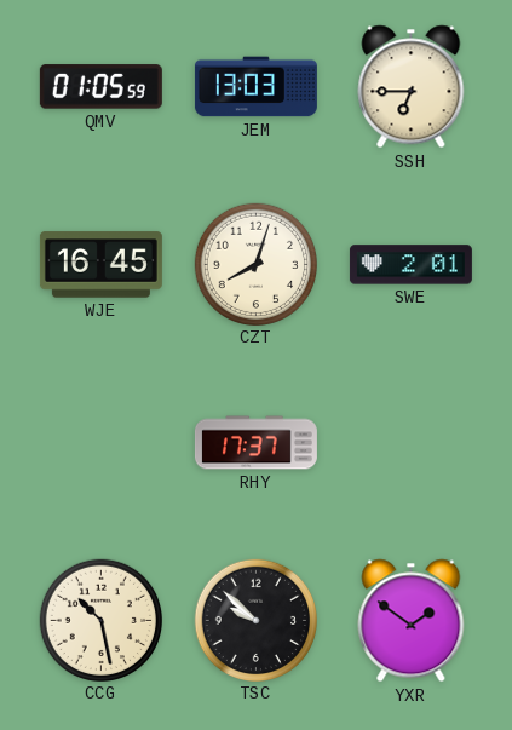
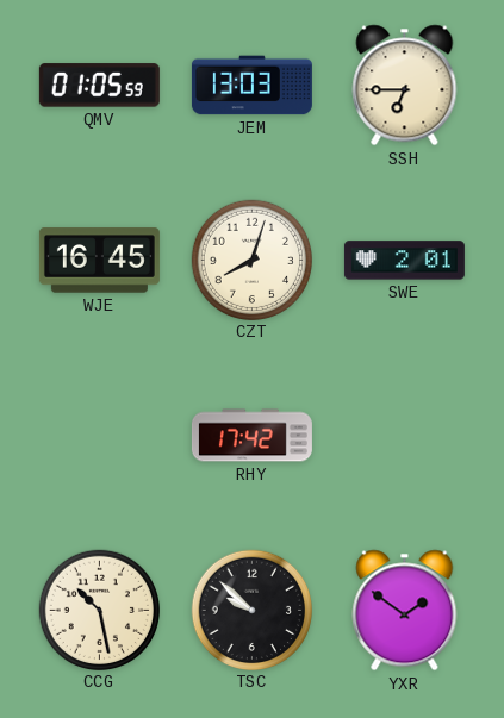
RHY: 17:37 -> 17:42
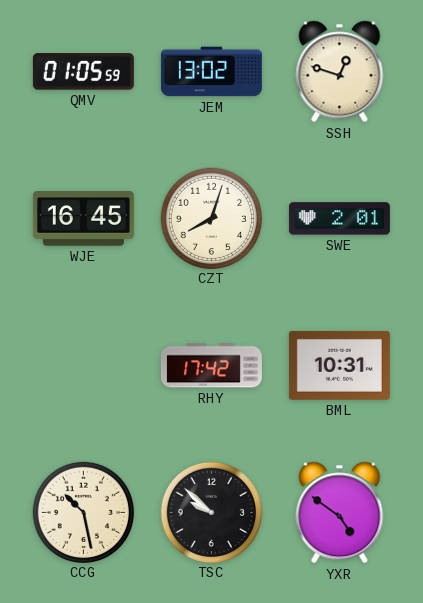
JEM: 13:03 -> 13:02
SSH: 6:45 -> 12:48
BML: none -> 10:31
YXR: 1:51 -> 4:51
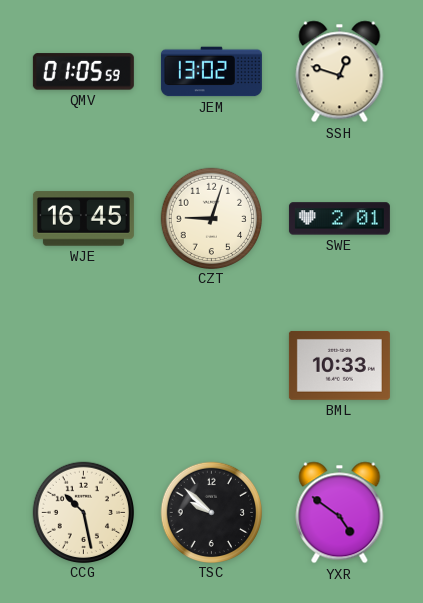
CZT: 8:03 -> 9:03
RHY: 17:42 -> none
BML: 10:31 -> 10:33
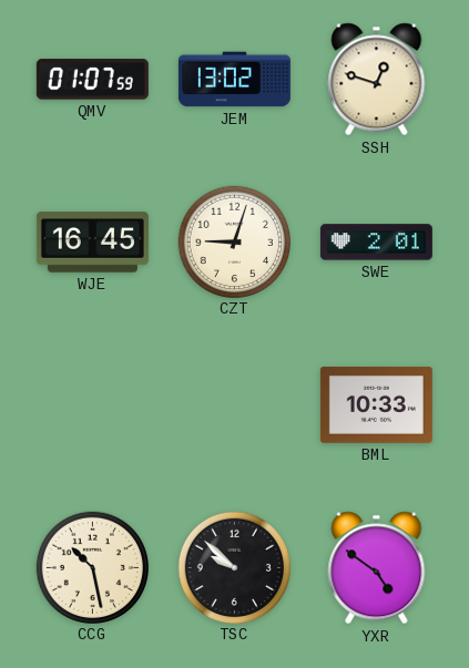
QMV: 01:05 -> 01:07
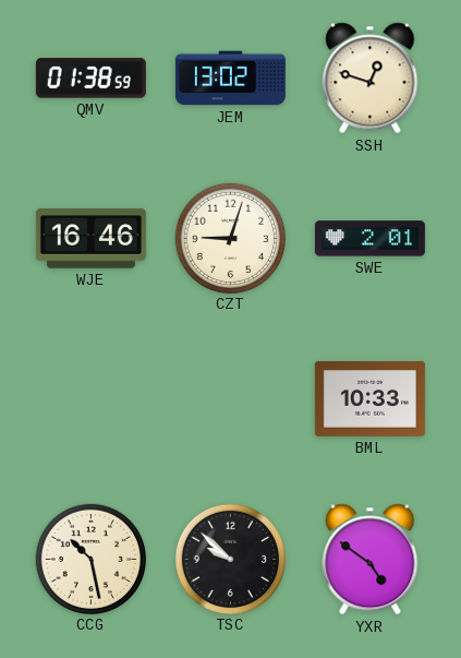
QMV: 01:07 -> 01:38
WJE: 16:45 -> 16:46
